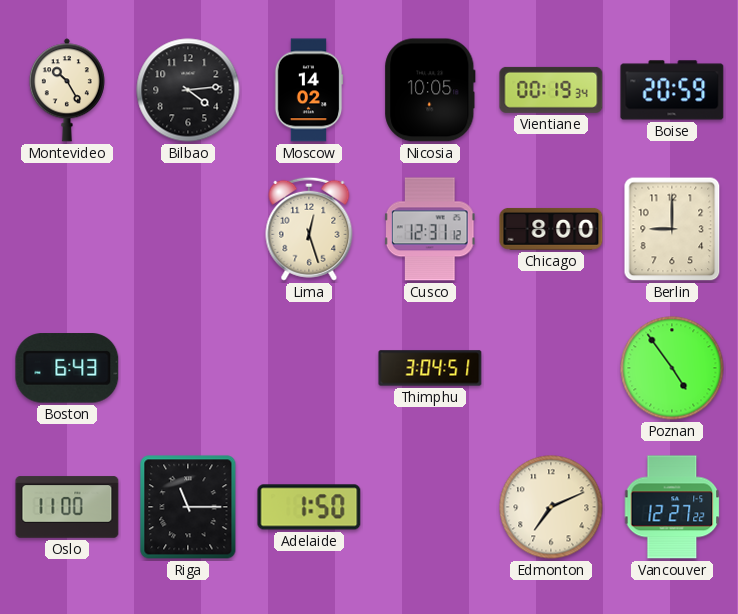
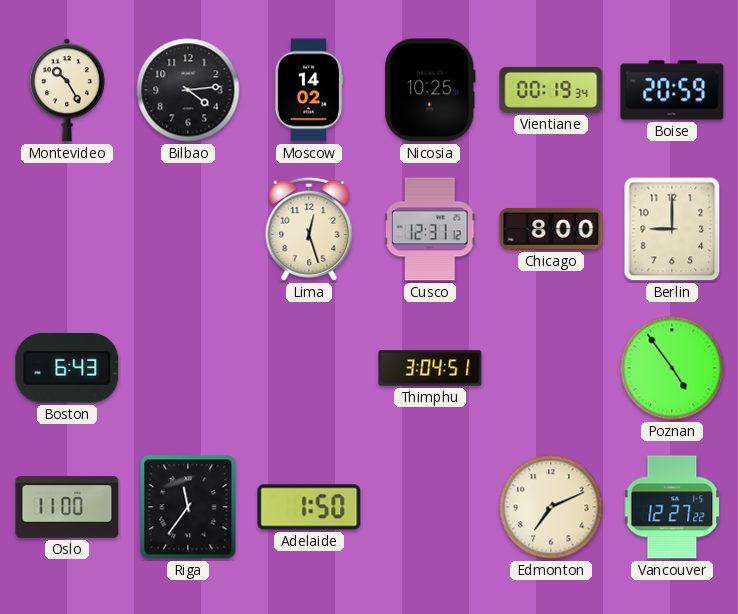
Nicosia: 10:05 -> 10:25
Riga: 11:15 -> 11:36
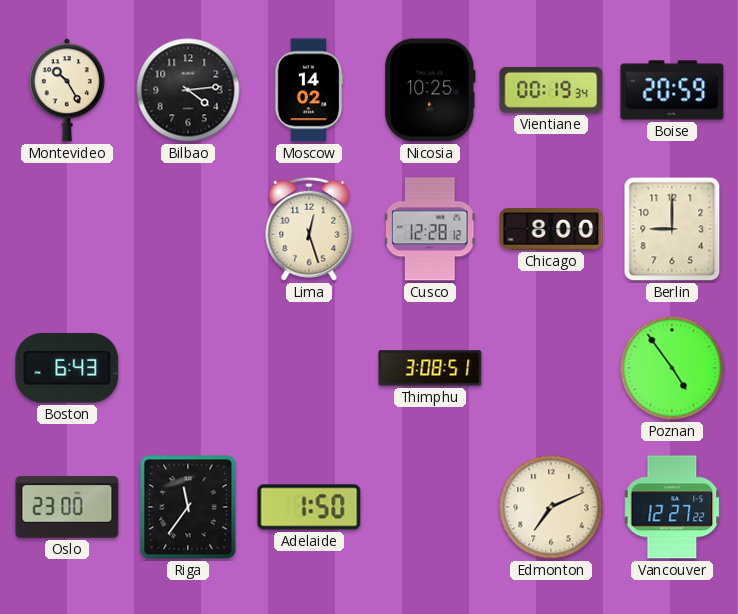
Cusco: 12:31 -> 12:28
Thimphu: 3:04 -> 3:08
Oslo: 11:00 -> 23:00
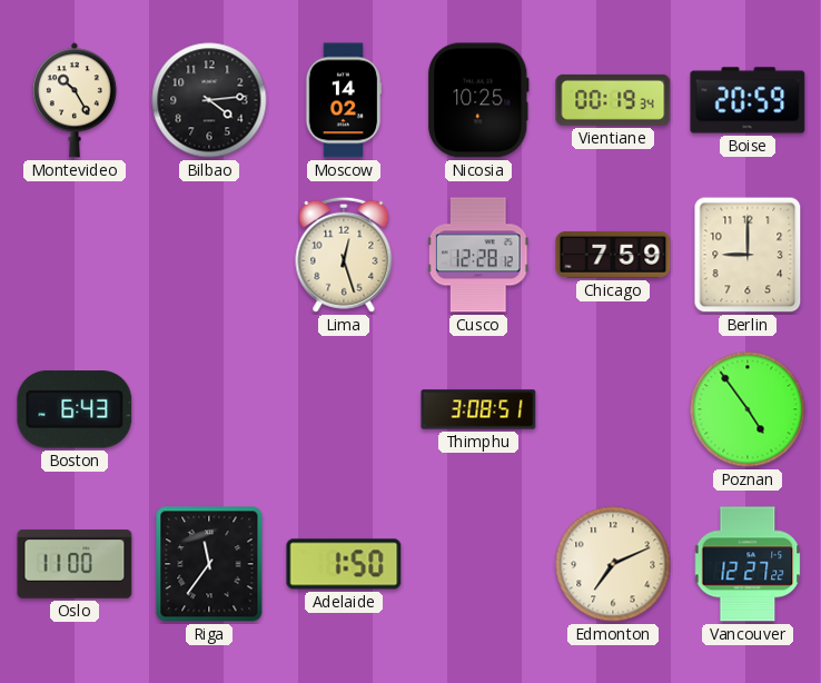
Chicago: 8:00 -> 7:59
Oslo: 23:00 -> 11:00
